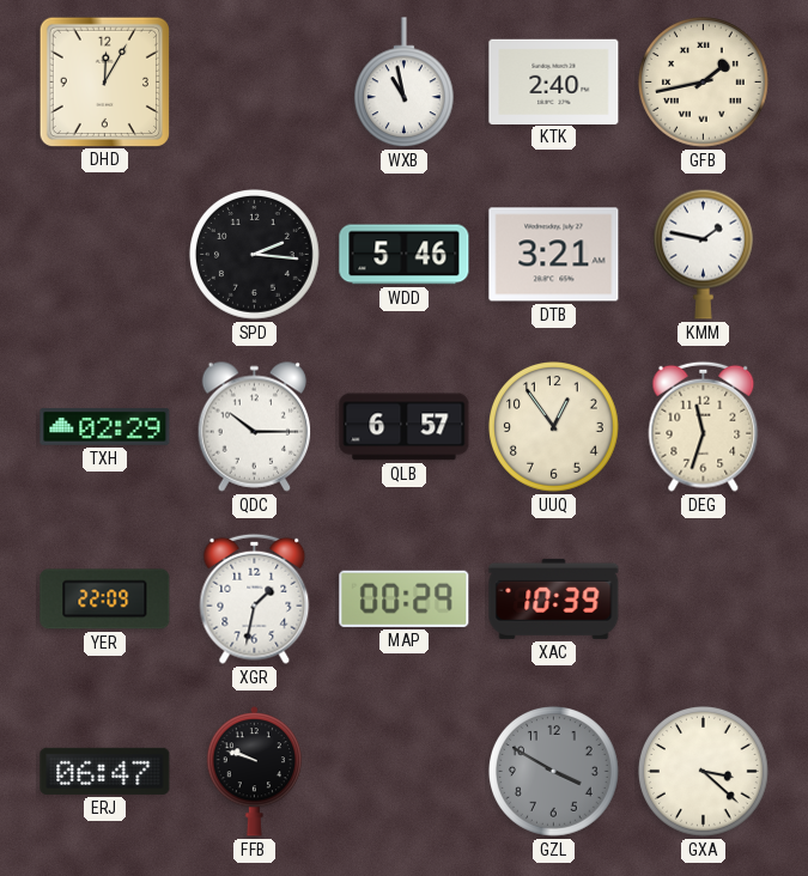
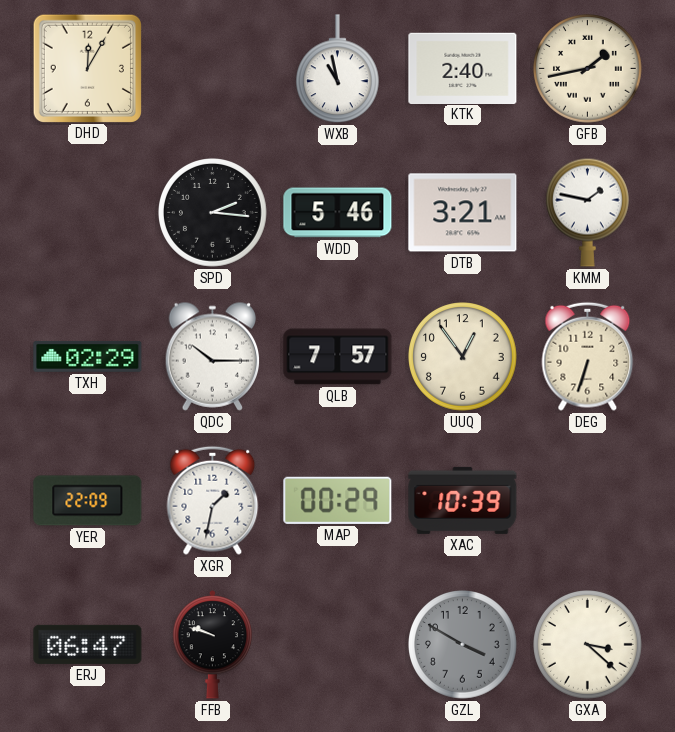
QLB: 6:57 -> 7:57
DEG: 11:33 -> 6:33
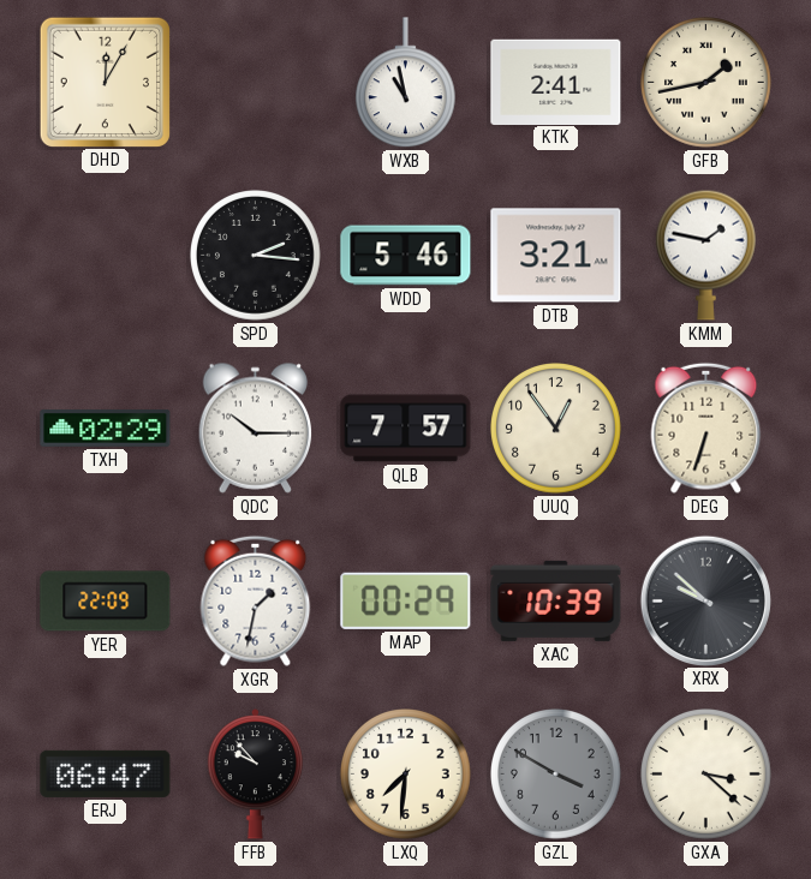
KTK: 2:40 -> 2:41
XRX: none -> 9:52
FFB: 9:48 -> 9:53
LXQ: none -> 7:31
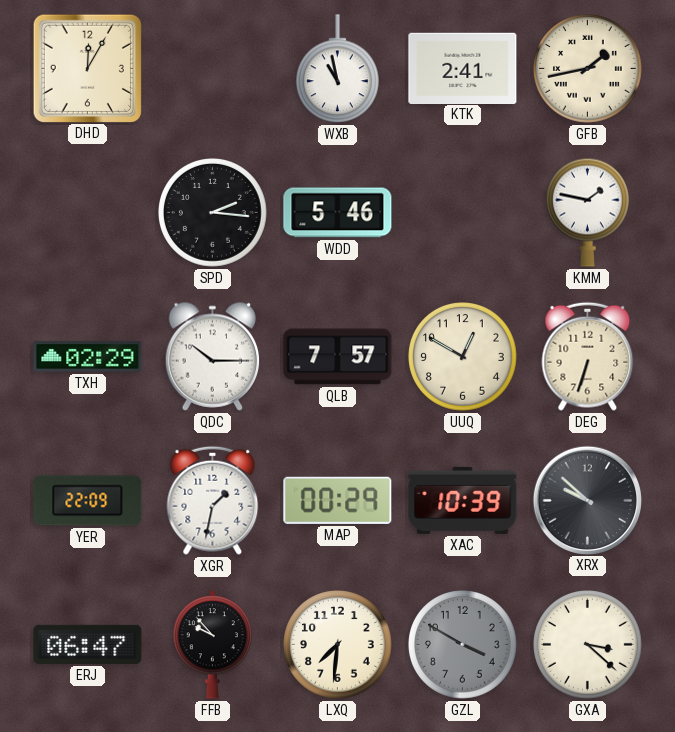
DTB: 3:21 -> none
UUQ: 12:54 -> 12:50
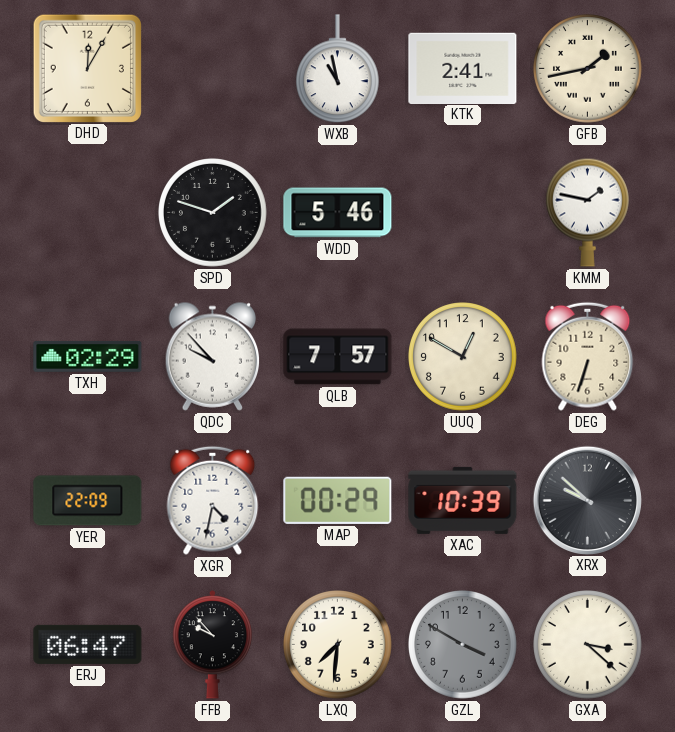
SPD: 2:16 -> 1:48
QDC: 10:15 -> 9:53
XGR: 1:32 -> 4:32
